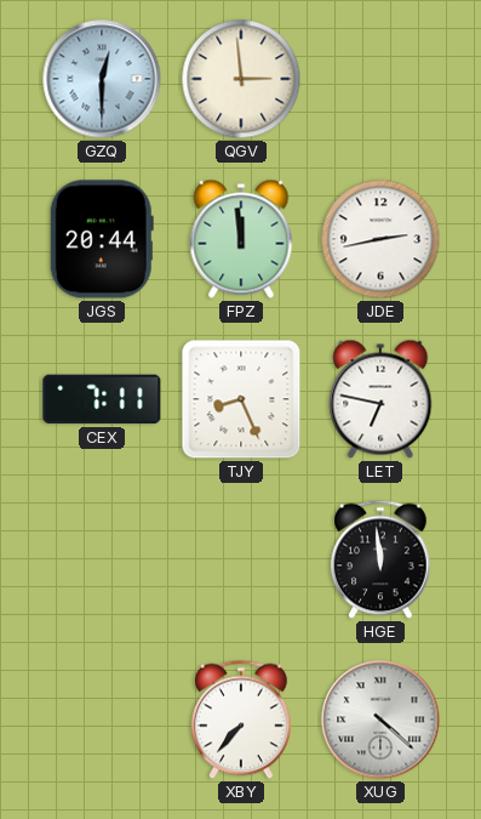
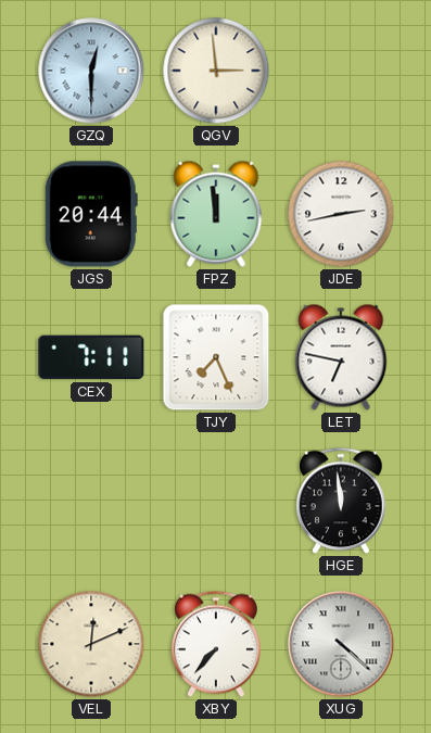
TJY: 8:26 -> 7:26
VEL: none -> 12:11
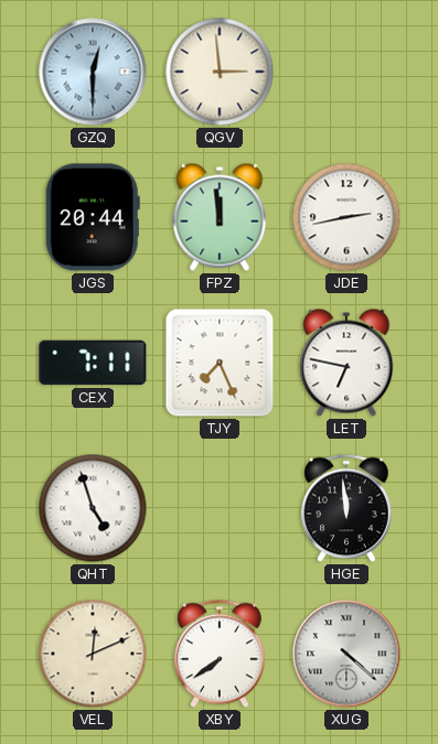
QHT: none -> 4:57
XBY: 7:37 -> 7:39
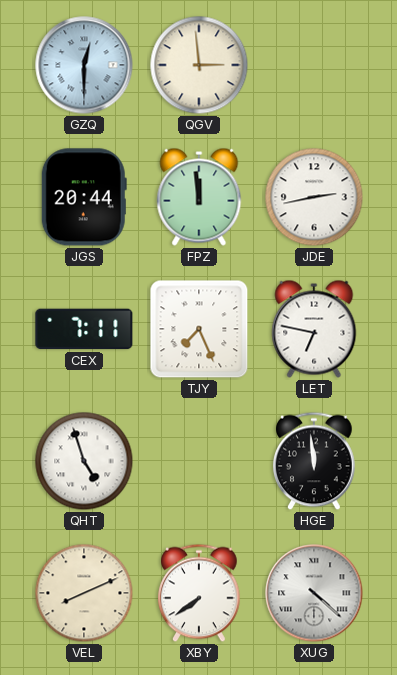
VEL: 12:11 -> 8:11
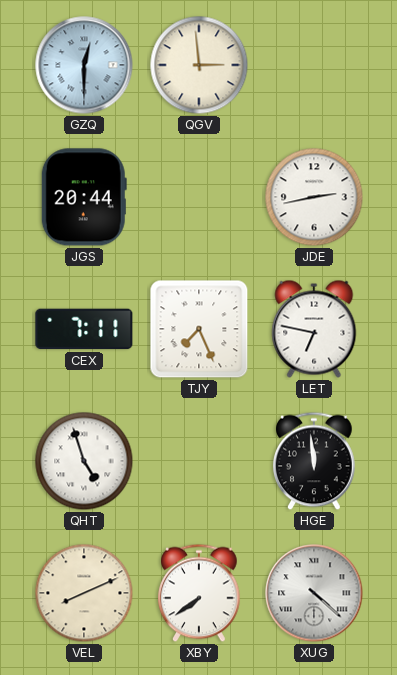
FPZ: 11:59 -> none
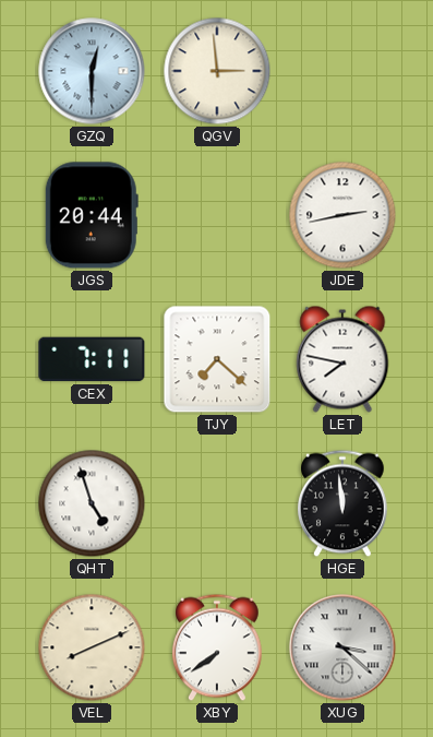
TJY: 7:26 -> 7:22
LET: 6:47 -> 7:47
XUG: 4:22 -> 3:22
